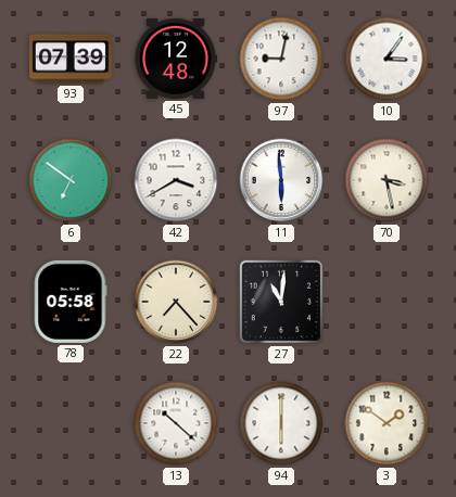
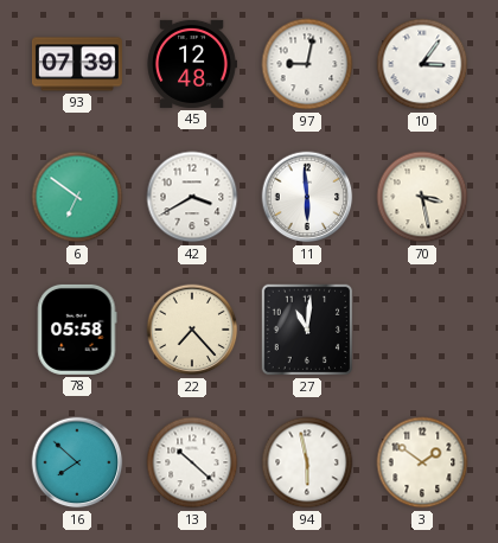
16: none -> 7:52
94: 6:00 -> 5:58
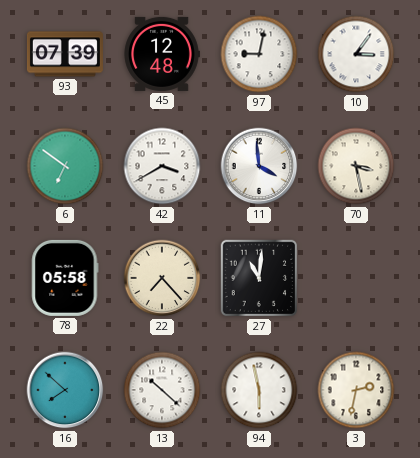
11: 5:59 -> 3:59
3: 1:51 -> 2:32
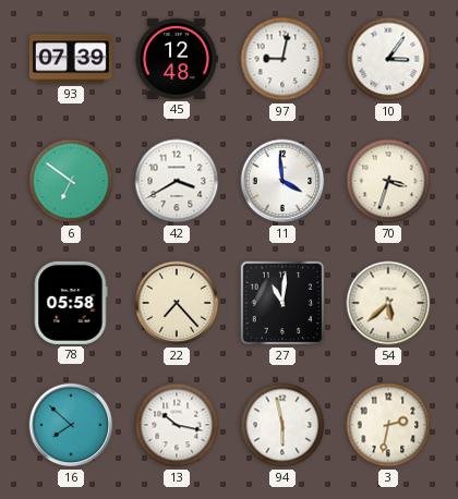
70: 3:28 -> 3:33
54: none -> 5:38
13: 10:22 -> 10:17
